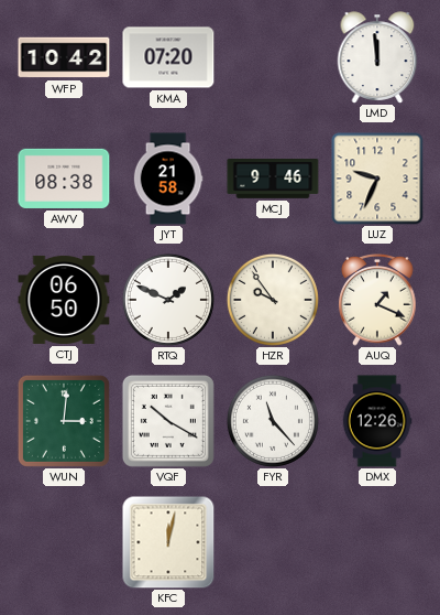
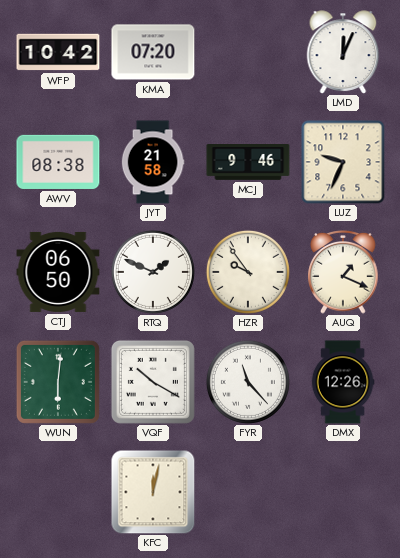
LMD: 11:59 -> 12:04
WUN: 3:01 -> 6:01
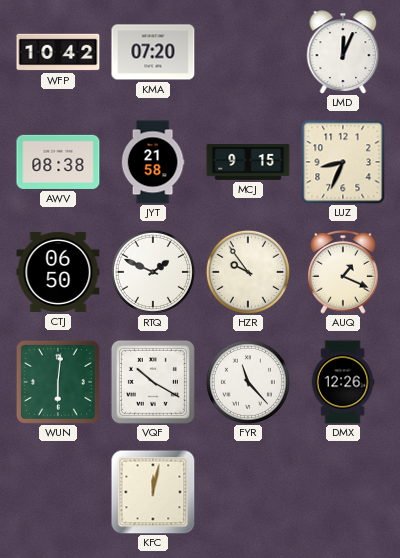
MCJ: 9:46 -> 9:15
LUZ: 9:34 -> 8:34
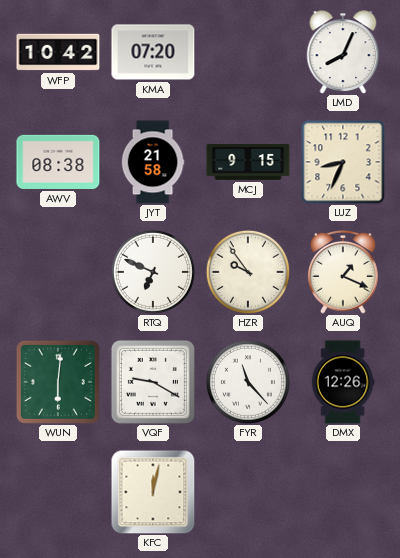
LMD: 12:04 -> 8:04
CTJ: 06:50 -> none
RTQ: 1:49 -> 6:49
VQF: 10:20 -> 9:20
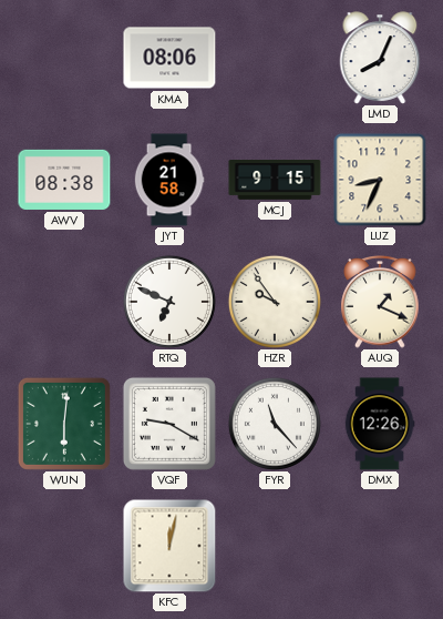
WFP: 10:42 -> none
KMA: 07:20 -> 08:06
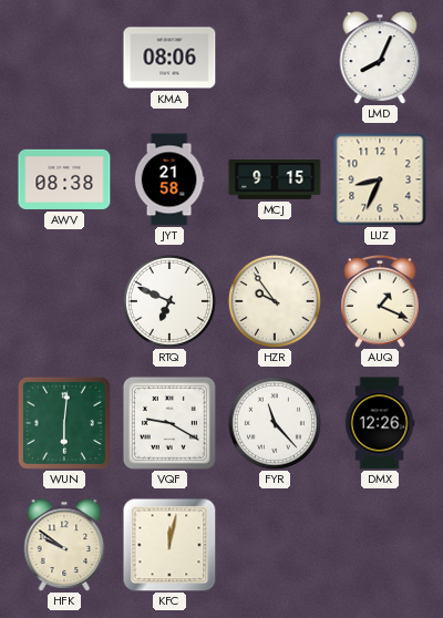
HFK: none -> 9:51
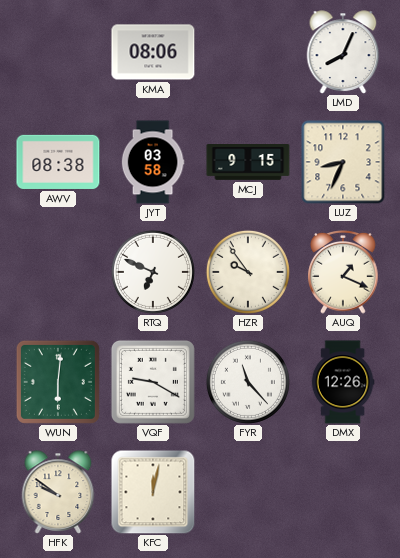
JYT: 21:58 -> 03:58
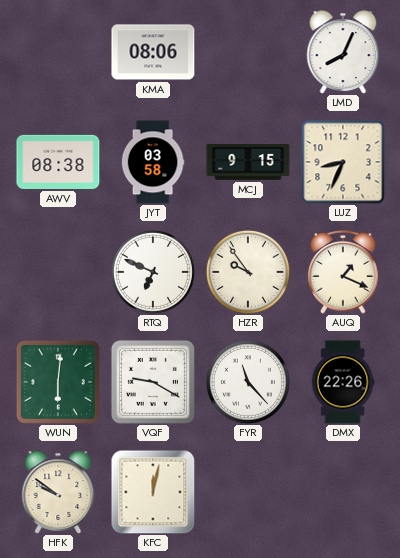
DMX: 12:26 -> 22:26
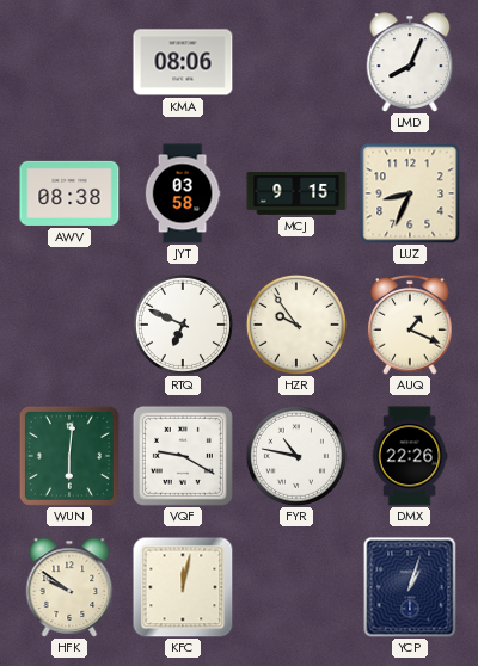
FYR: 11:23 -> 10:47
YCP: none -> 1:03
